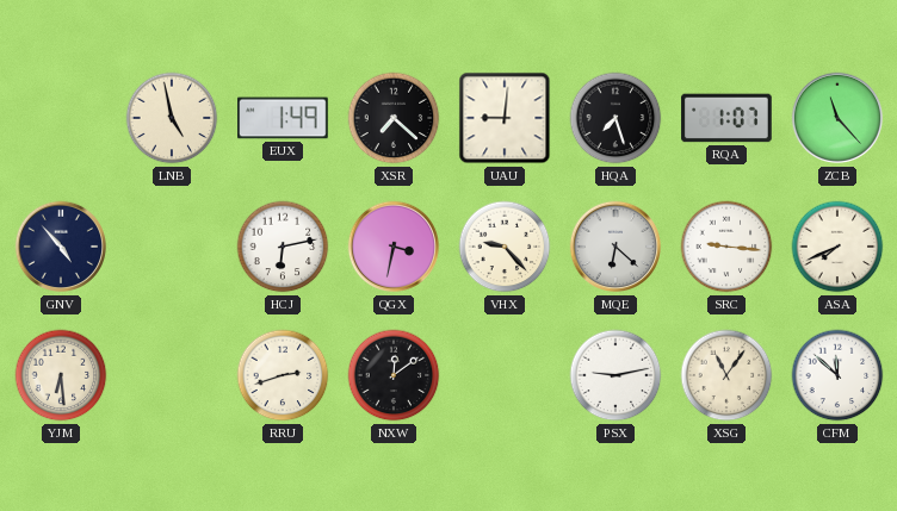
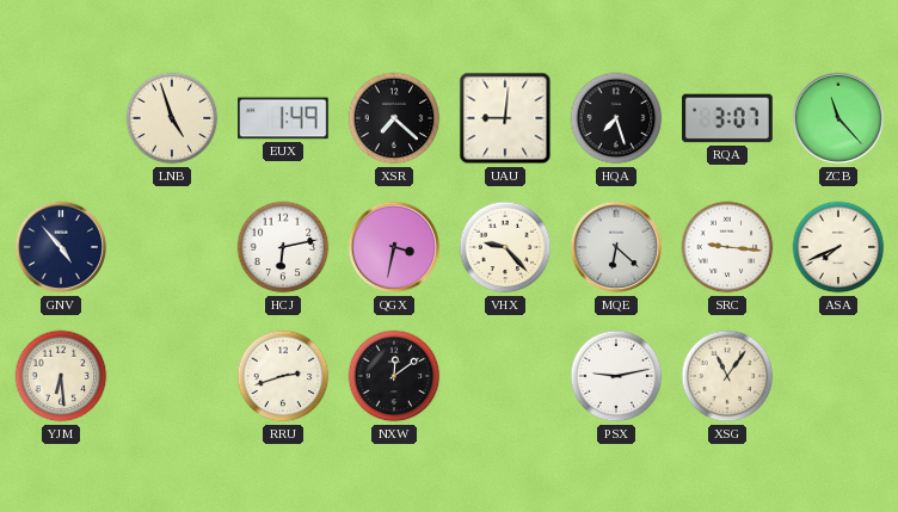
LNB: 4:58 -> 4:57
RQA: 1:07 -> 3:07
CFM: 11:52 -> none
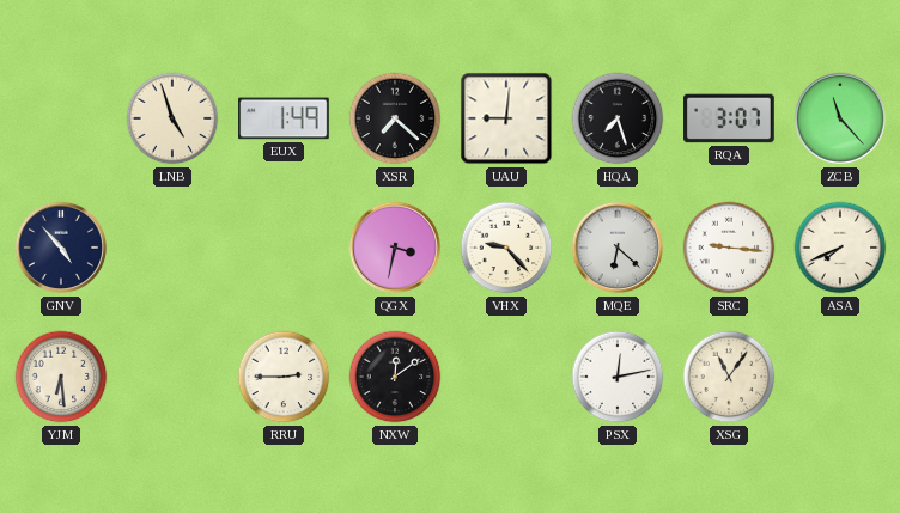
HCJ: 6:13 -> none
RRU: 2:42 -> 2:45
PSX: 9:13 -> 12:13
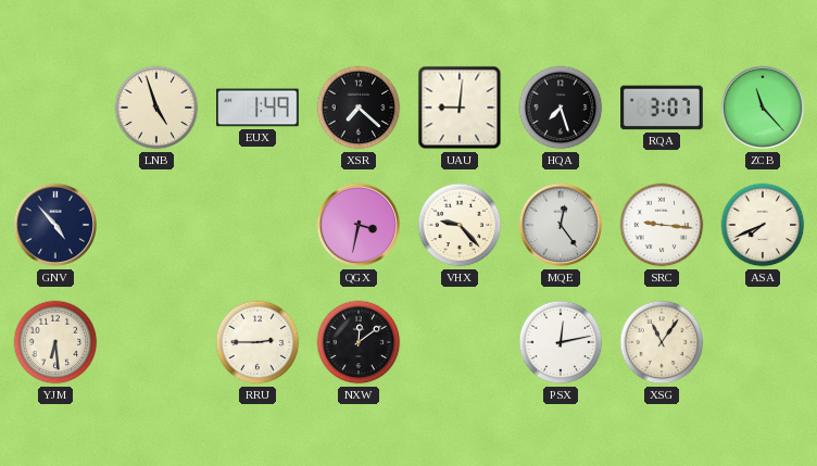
MQE: 6:22 -> 12:24
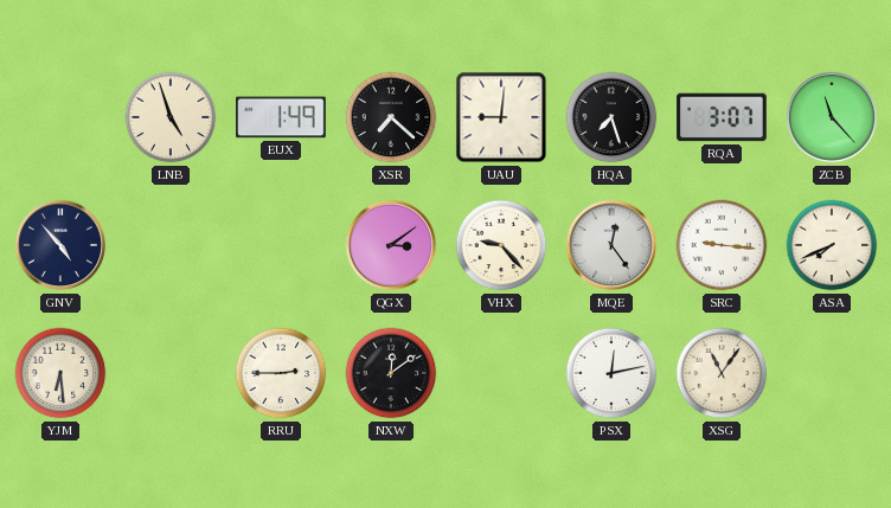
QGX: 3:32 -> 3:09
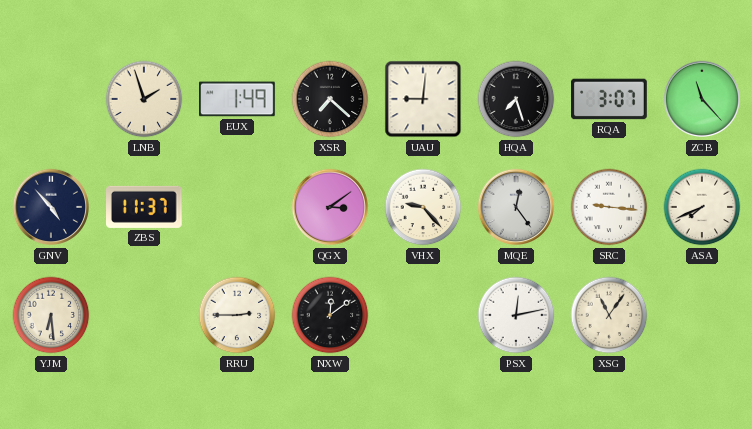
LNB: 4:57 -> 1:57
ZBS: none -> 11:37
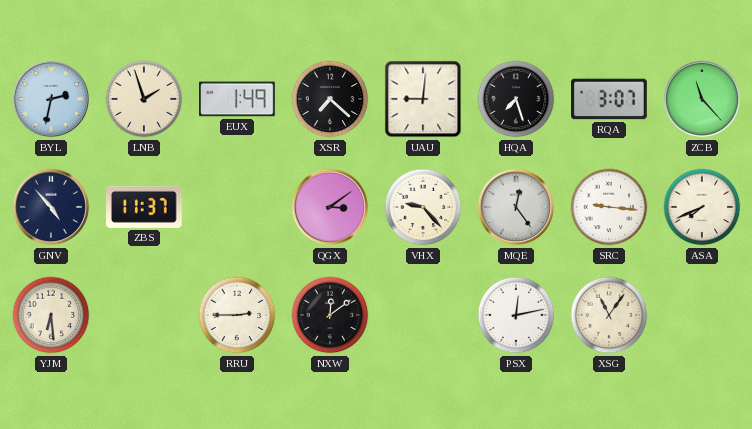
BYL: none -> 2:32
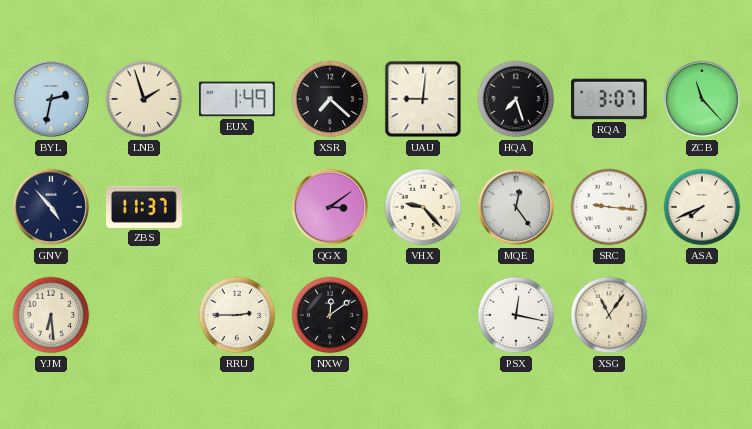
PSX: 12:13 -> 12:17
